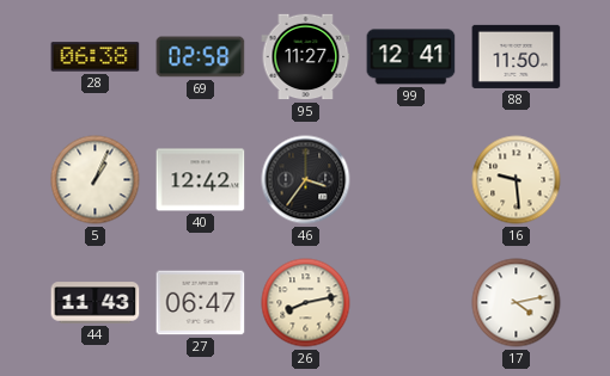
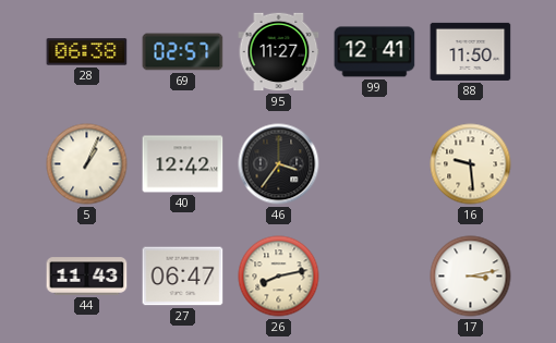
69: 02:58 -> 02:57
17: 4:13 -> 3:13
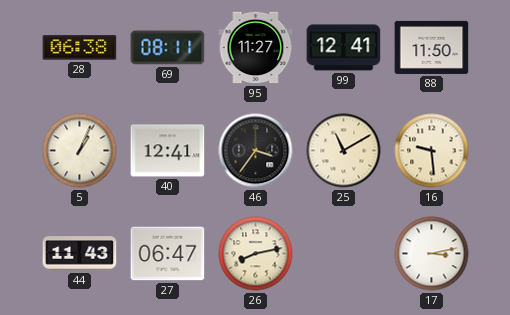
69: 02:57 -> 08:11
40: 12:42 -> 12:41
25: none -> 11:10
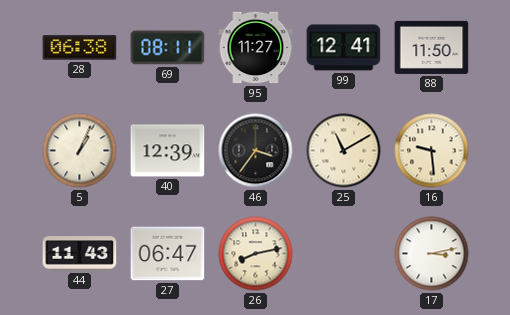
40: 12:41 -> 12:39
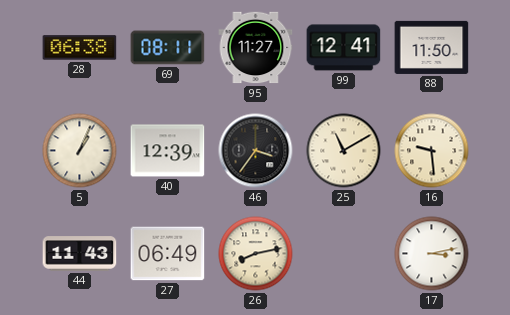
27: 06:47 -> 06:49
